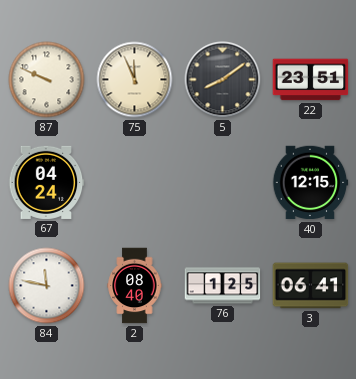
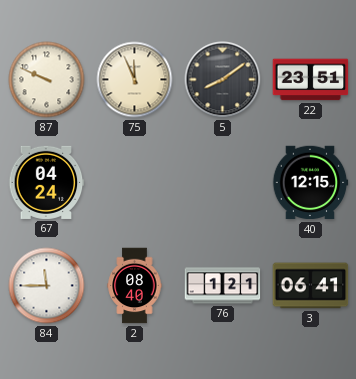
84: 11:47 -> 11:45
76: 1:25 -> 1:21
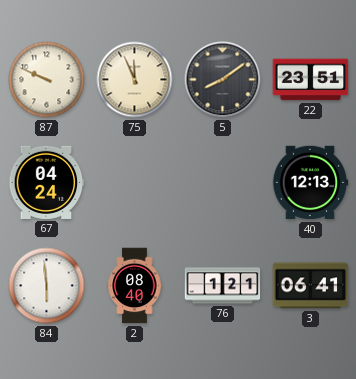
40: 12:15 -> 12:13
84: 11:45 -> 5:59
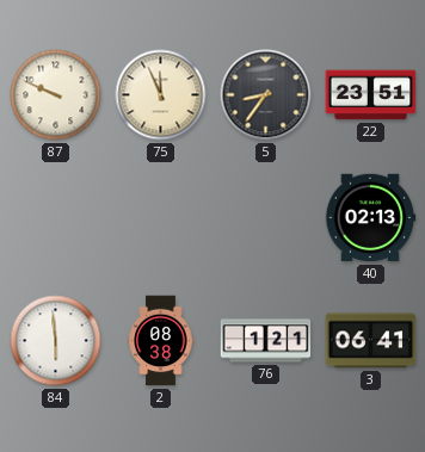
5: 8:09 -> 8:36
67: 04:24 -> none
40: 12:13 -> 02:13
2: 08:40 -> 08:38
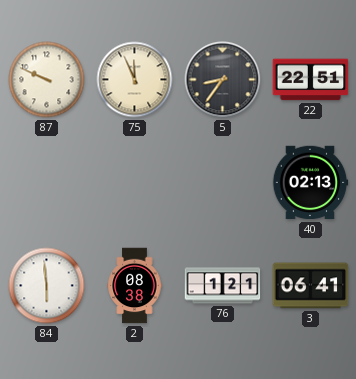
22: 23:51 -> 22:51
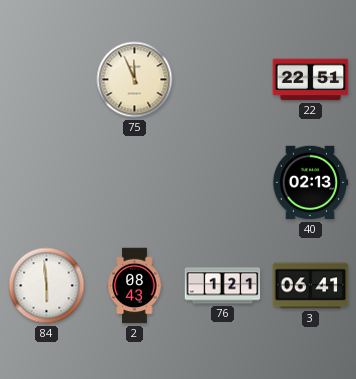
87: 9:49 -> none
5: 8:36 -> none
2: 08:38 -> 08:43
